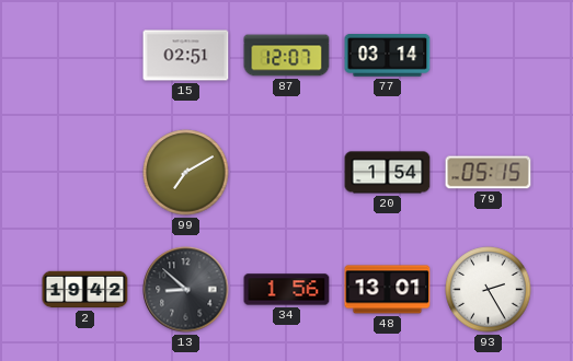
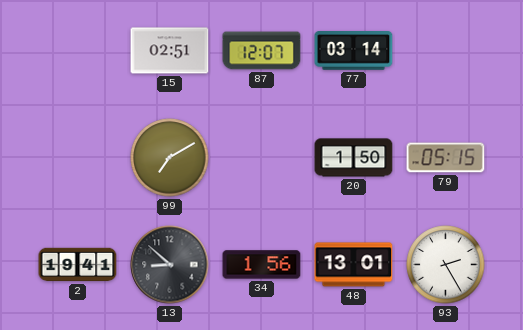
20: 1:54 -> 1:50
2: 19:42 -> 19:41
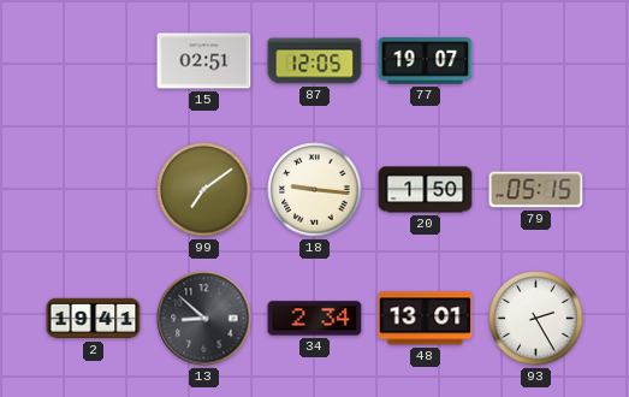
87: 12:07 -> 12:05
77: 03:14 -> 19:07
99: 7:10 -> 7:09
18: none -> 9:16
34: 1:56 -> 2:34
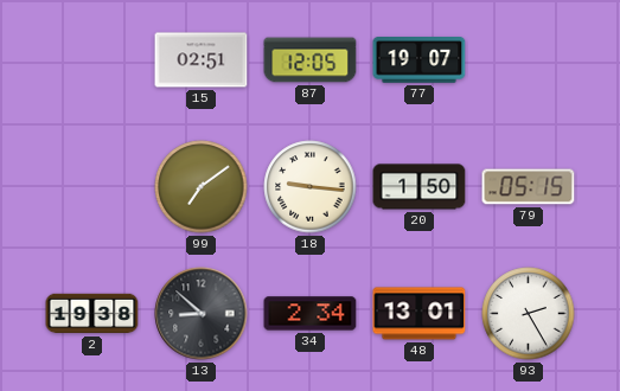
2: 19:41 -> 19:38
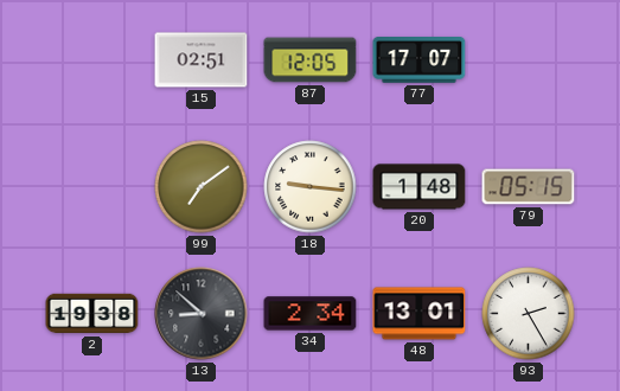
77: 19:07 -> 17:07
20: 1:50 -> 1:48
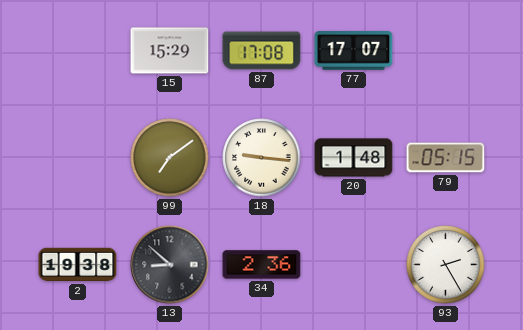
15: 02:51 -> 15:29
87: 12:05 -> 17:08
34: 2:34 -> 2:36
48: 13:01 -> none
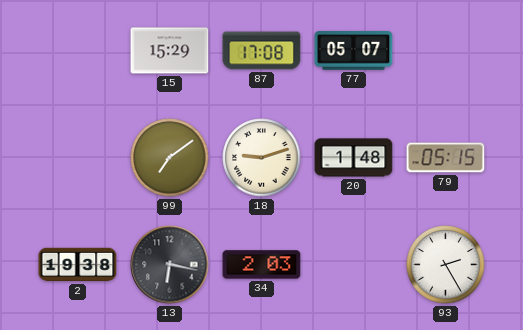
77: 17:07 -> 05:07
18: 9:16 -> 9:12
13: 8:52 -> 6:17
34: 2:36 -> 2:03
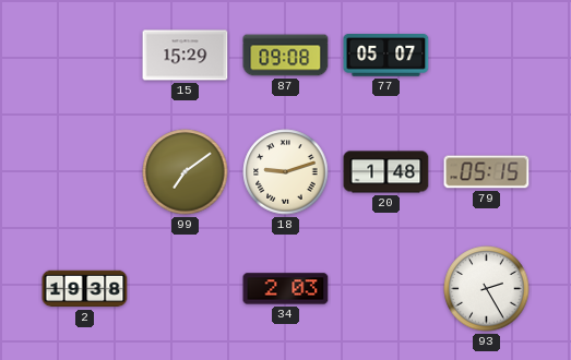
87: 17:08 -> 09:08
13: 6:17 -> none
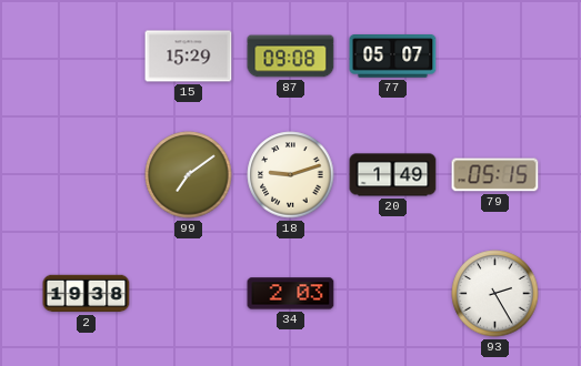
20: 1:48 -> 1:49
